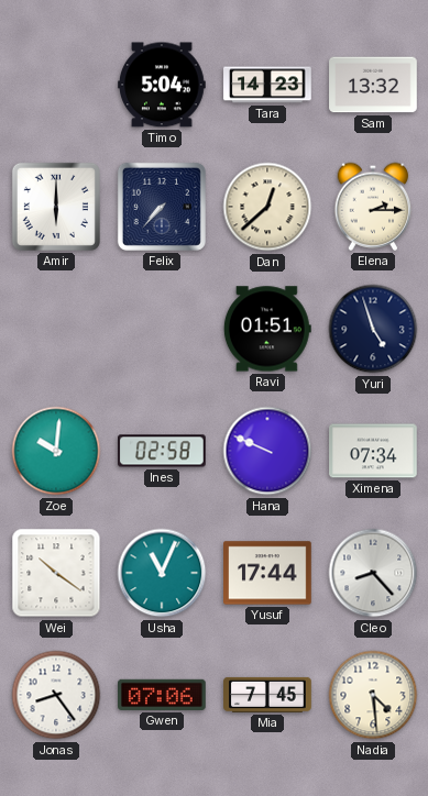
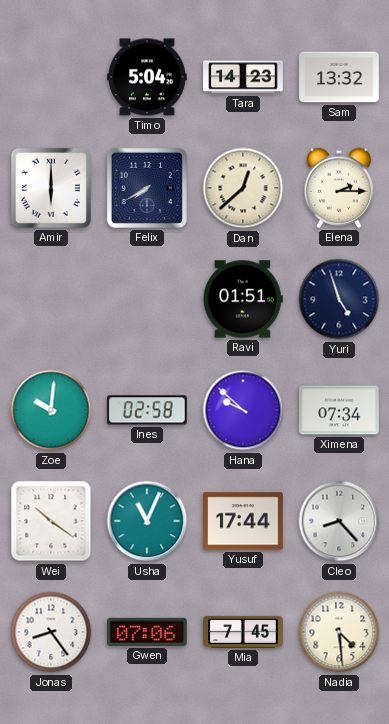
Felix: 7:37 -> 7:40
Hana: 9:49 -> 9:52
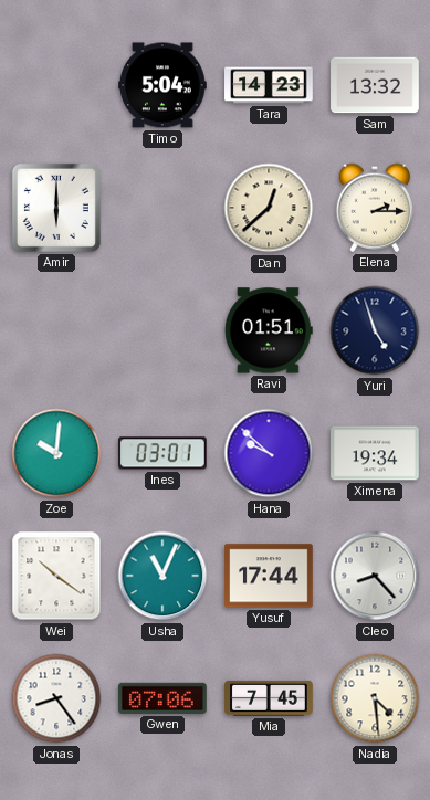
Felix: 7:40 -> none
Ines: 02:58 -> 03:01
Ximena: 07:34 -> 19:34
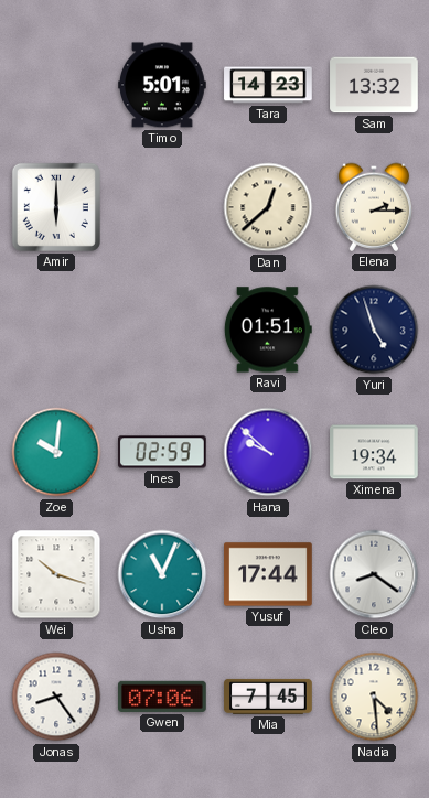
Timo: 5:04 -> 5:01
Ines: 03:01 -> 02:59
Wei: 10:21 -> 10:18
Cleo: 8:23 -> 8:21
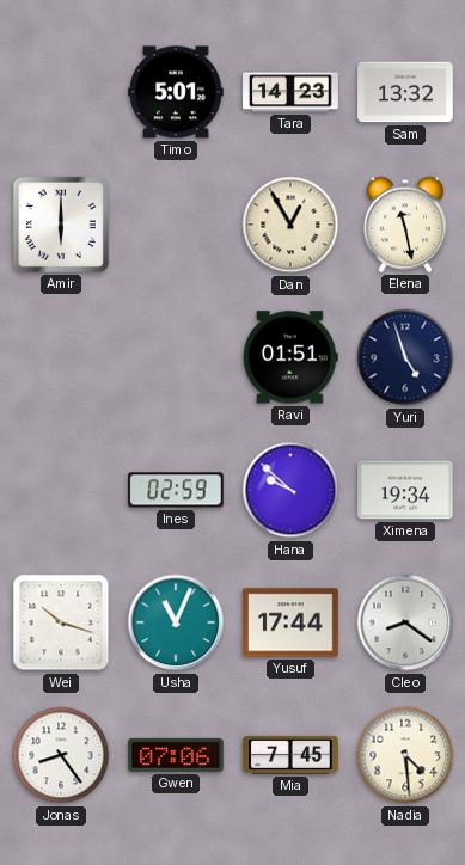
Dan: 12:38 -> 12:55
Elena: 2:15 -> 11:28
Zoe: 10:01 -> none
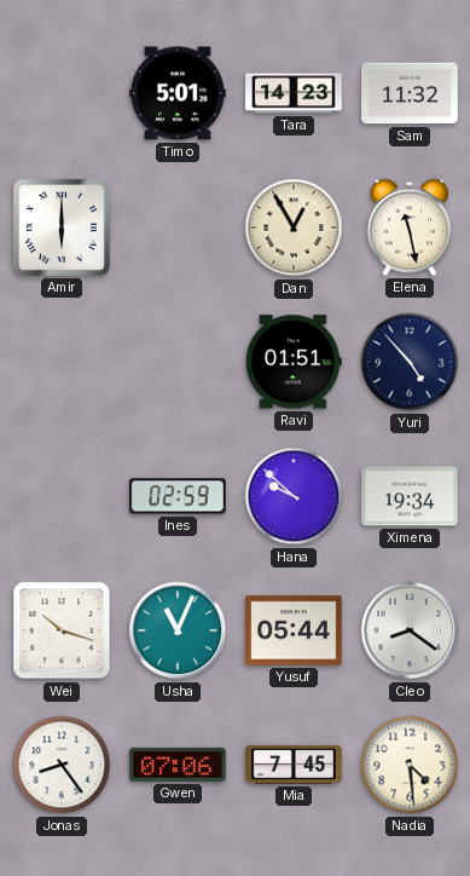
Sam: 13:32 -> 11:32
Yuri: 4:57 -> 4:53
Yusuf: 17:44 -> 05:44
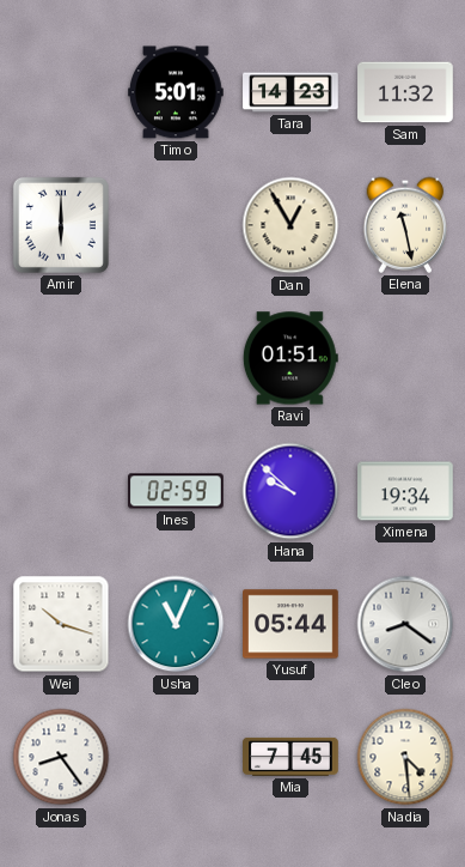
Yuri: 4:53 -> none
Gwen: 07:06 -> none
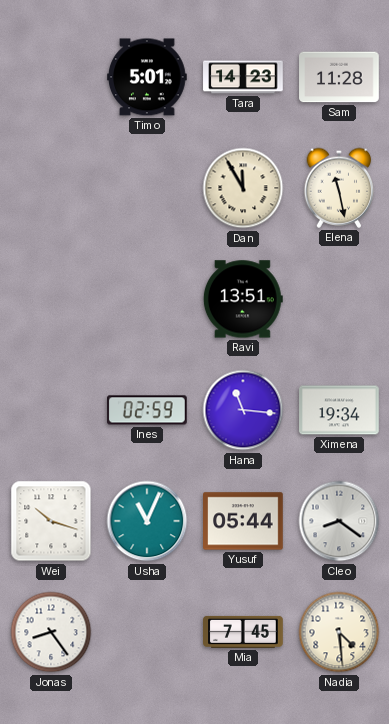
Sam: 11:32 -> 11:28
Amir: 6:00 -> none
Dan: 12:55 -> 11:55
Ravi: 01:51 -> 13:51
Hana: 9:52 -> 11:16
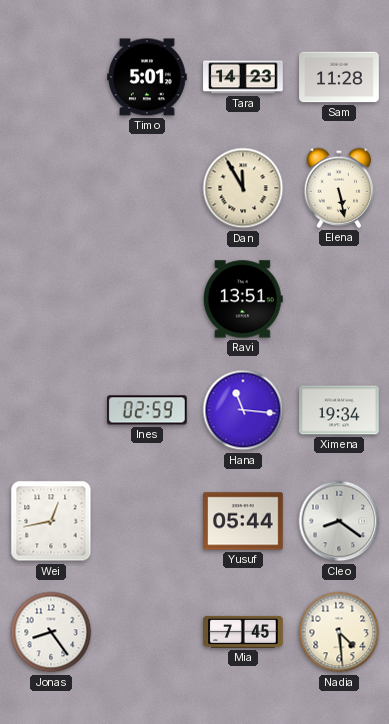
Elena: 11:28 -> 5:28
Wei: 10:18 -> 12:43
Usha: 11:04 -> none
